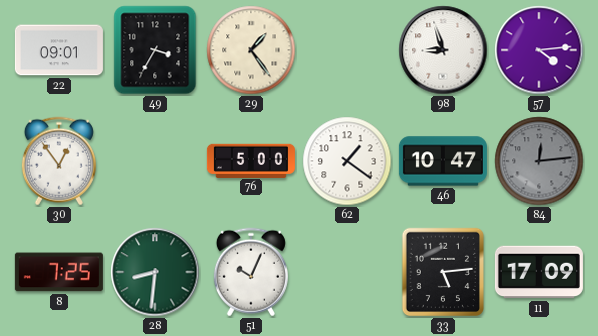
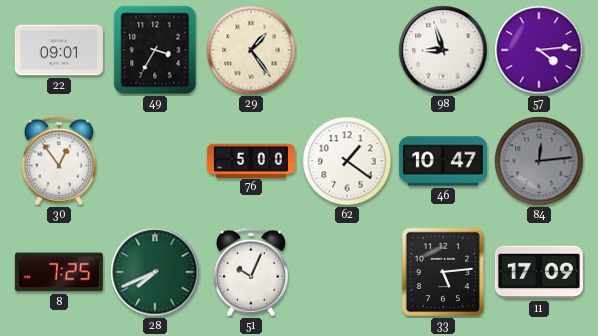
28: 8:31 -> 7:41
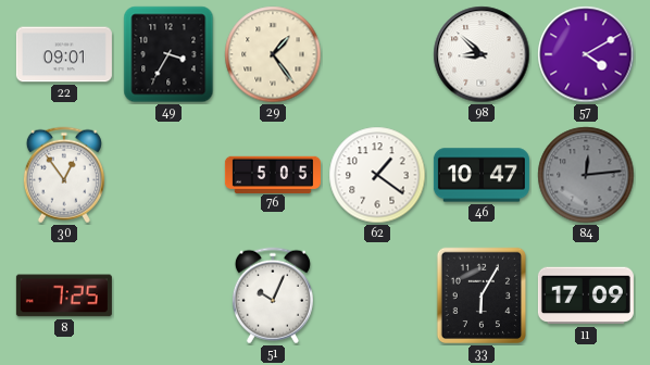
98: 8:57 -> 8:52
57: 4:14 -> 4:10
76: 5:00 -> 5:05
28: 7:41 -> none
33: 5:14 -> 6:05
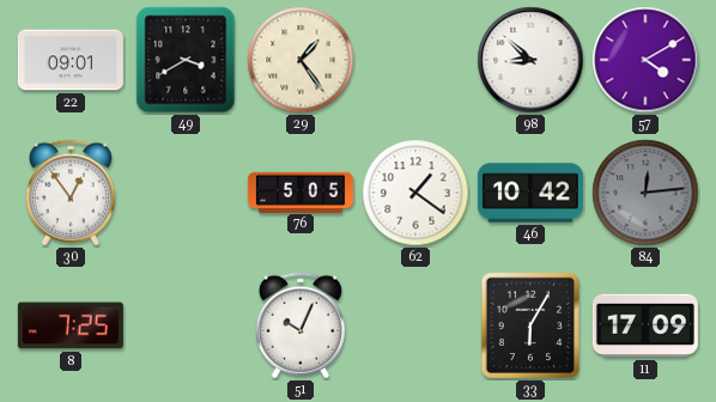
49: 3:35 -> 3:40
46: 10:47 -> 10:42
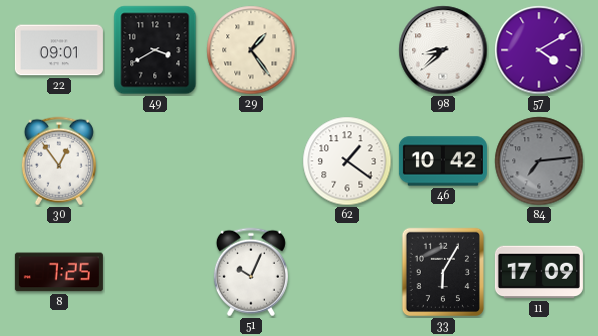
98: 8:52 -> 8:38
76: 5:05 -> none
84: 12:14 -> 7:14
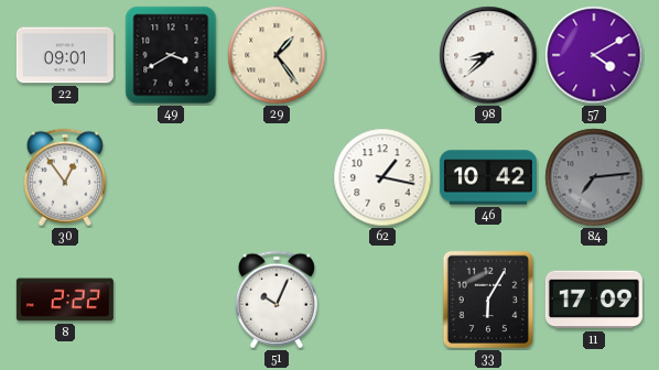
62: 1:21 -> 1:17
8: 7:25 -> 2:22
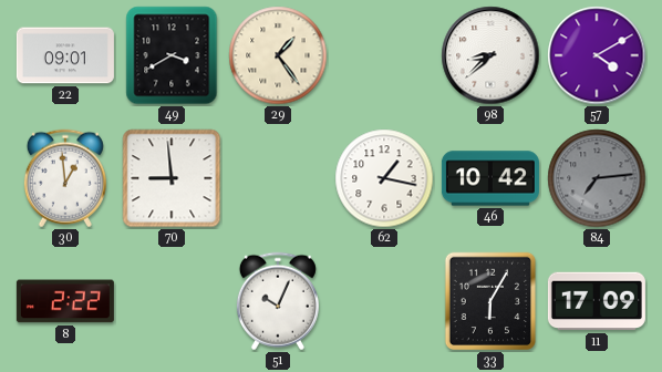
30: 12:54 -> 12:59
70: none -> 8:59
